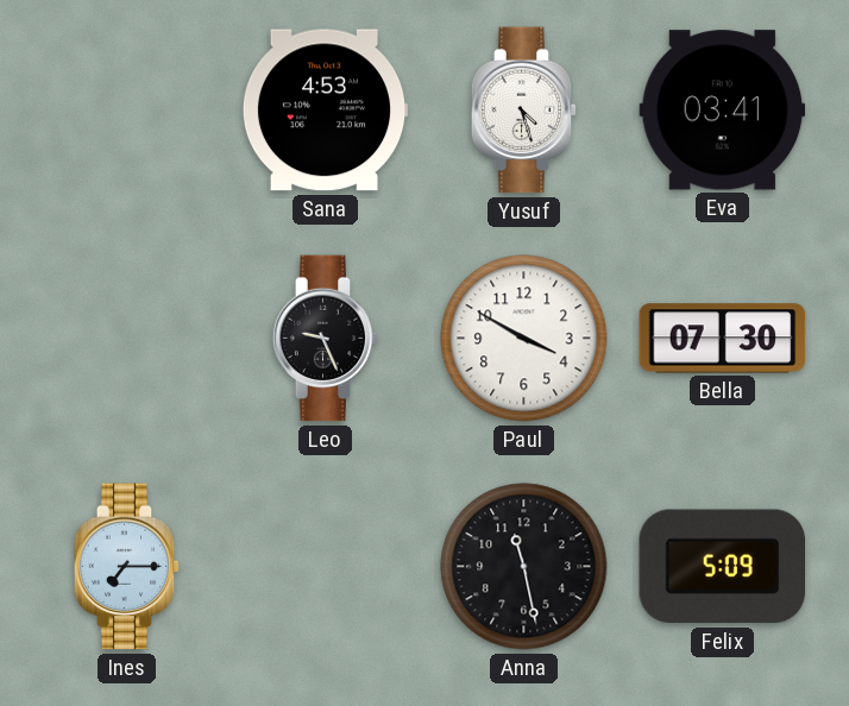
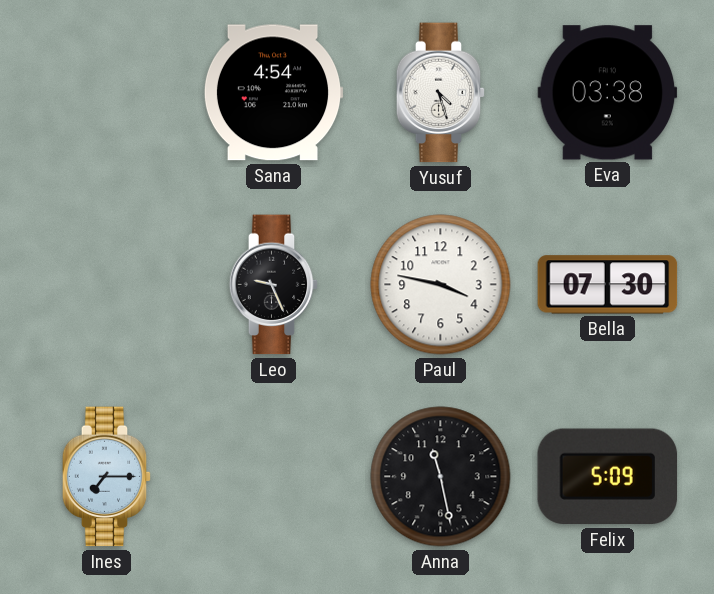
Sana: 4:53 -> 4:54
Eva: 03:41 -> 03:38
Paul: 3:50 -> 3:47
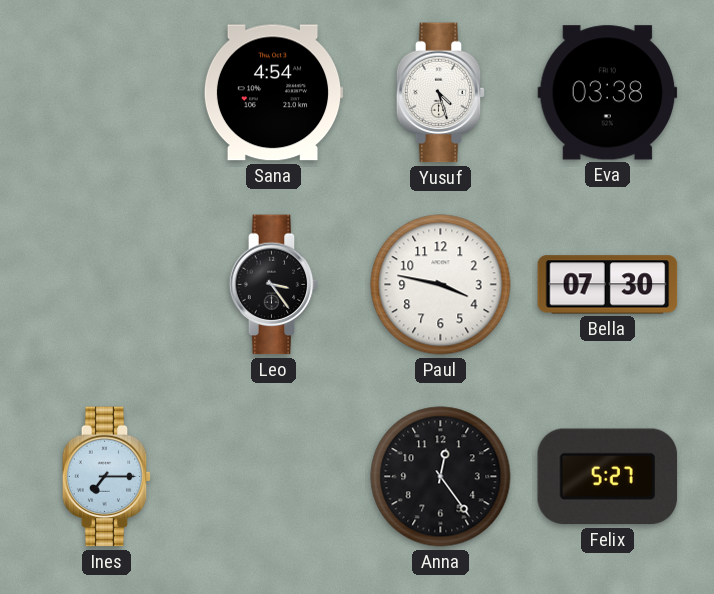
Leo: 9:26 -> 3:24
Anna: 11:28 -> 12:24
Felix: 5:09 -> 5:27
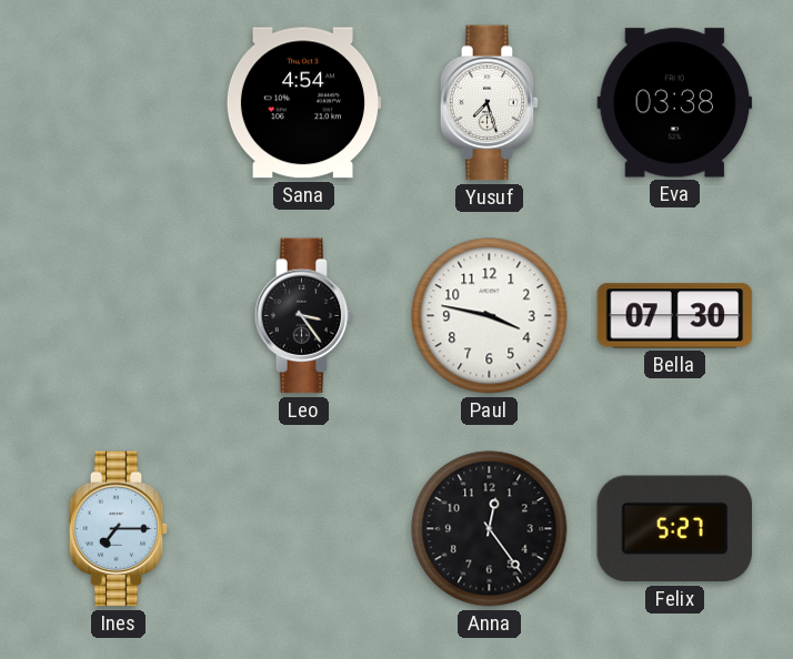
Yusuf: 4:27 -> 7:27
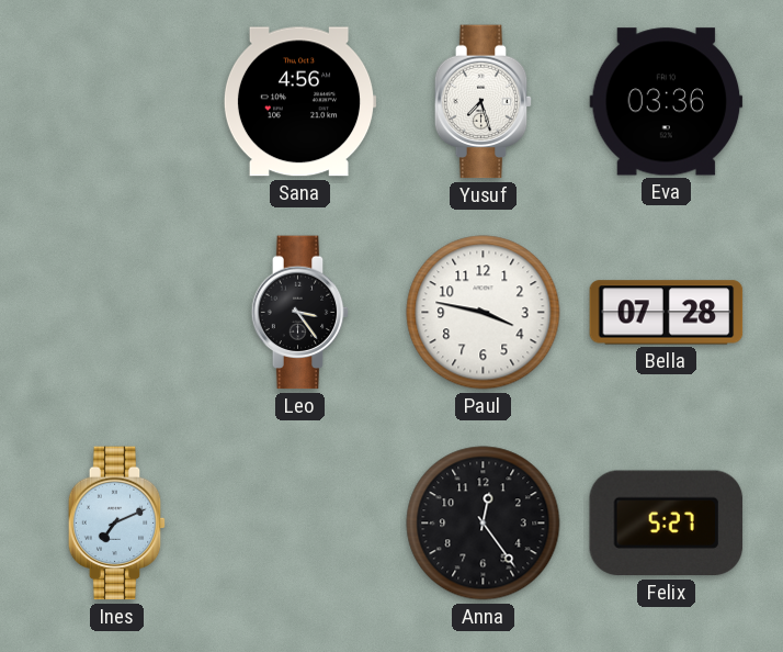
Sana: 4:54 -> 4:56
Eva: 03:38 -> 03:36
Bella: 07:30 -> 07:28
Ines: 7:15 -> 7:11
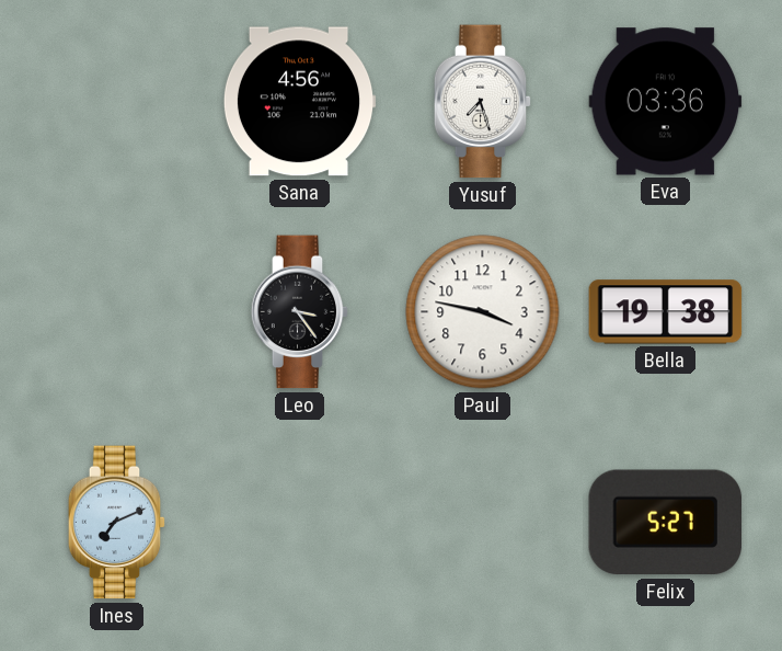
Bella: 07:28 -> 19:38
Anna: 12:24 -> none
